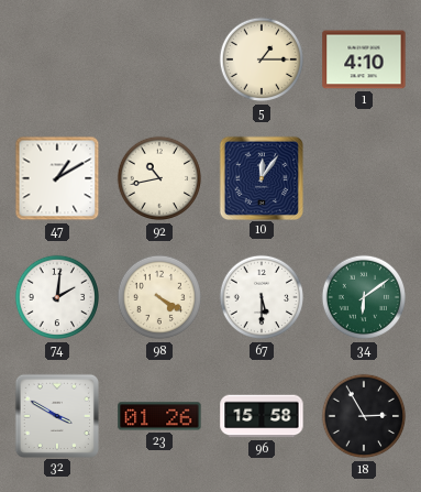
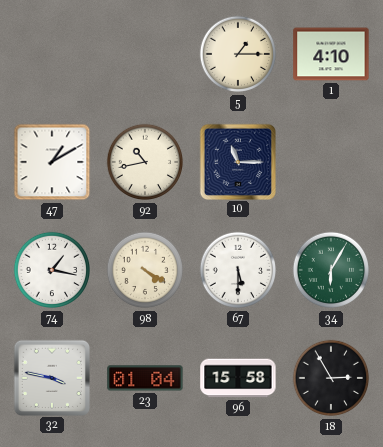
10: 12:06 -> 11:15
74: 2:01 -> 1:17
34: 6:09 -> 6:05
32: 3:50 -> 3:47
23: 01:26 -> 01:04
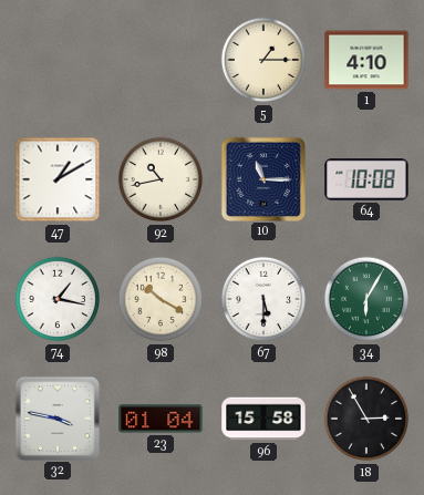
64: none -> 10:08
98: 4:20 -> 10:20
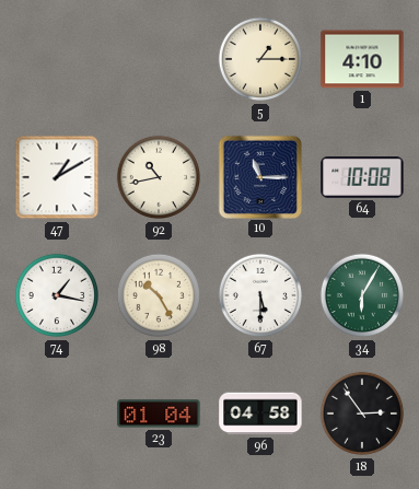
98: 10:20 -> 10:25
32: 3:47 -> none
96: 15:58 -> 04:58
18: 2:55 -> 2:54
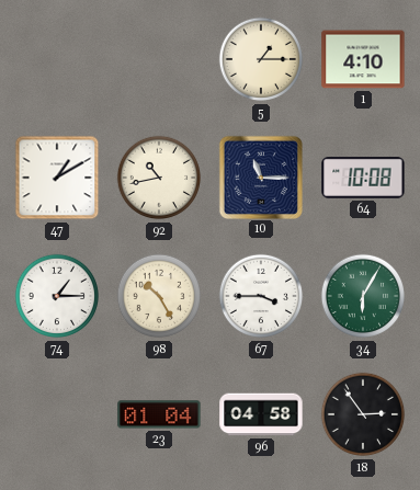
74: 1:17 -> 1:15
67: 5:30 -> 3:45
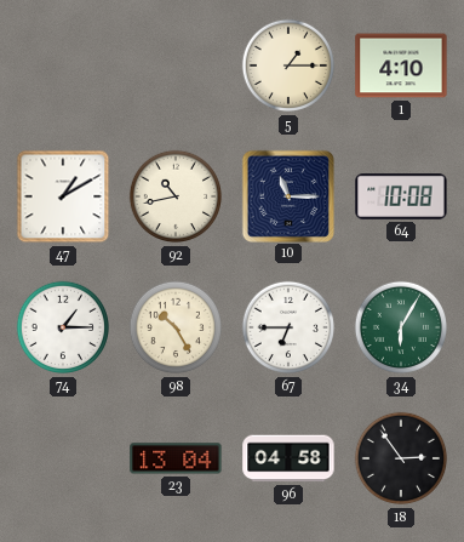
67: 3:45 -> 6:45
23: 01:04 -> 13:04
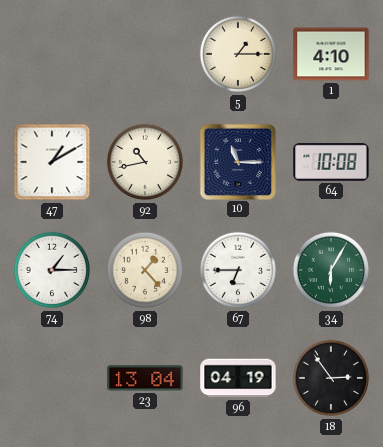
98: 10:25 -> 1:23
96: 04:58 -> 04:19
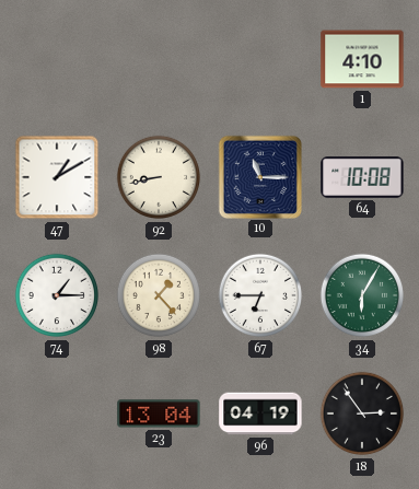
5: 1:15 -> none
92: 10:43 -> 8:43
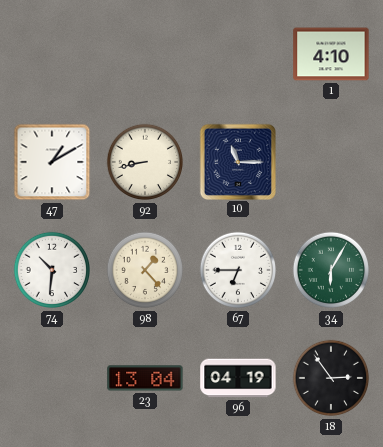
64: 10:08 -> none
74: 1:15 -> 10:31
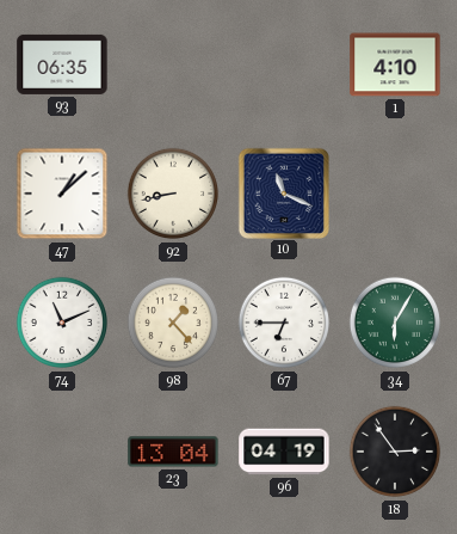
93: none -> 06:35
47: 1:10 -> 1:08
10: 11:15 -> 11:19
74: 10:31 -> 11:11
